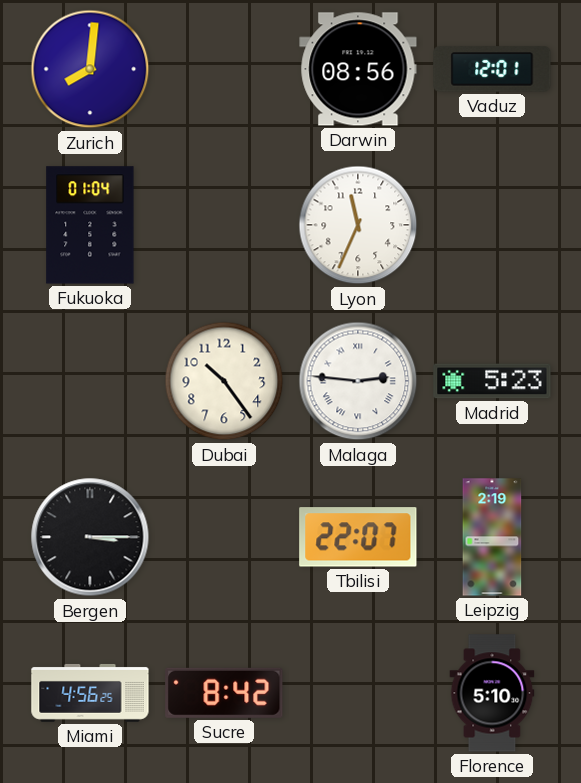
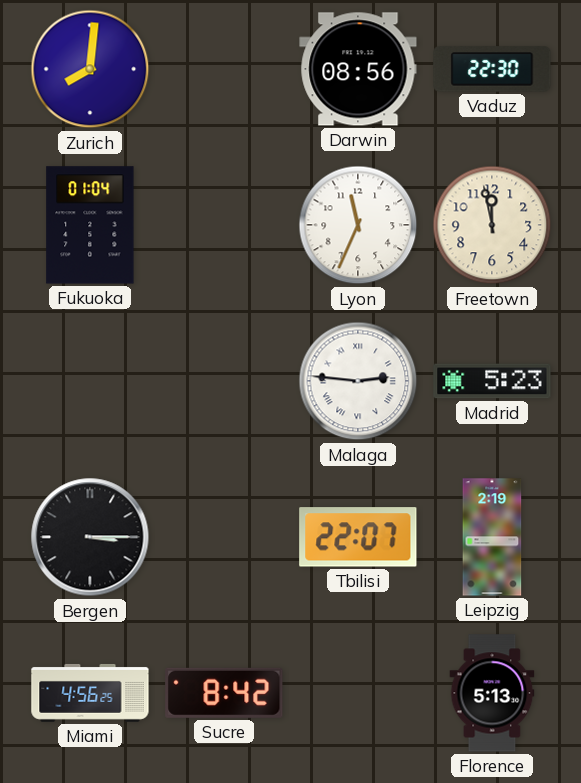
Vaduz: 12:01 -> 22:30
Freetown: none -> 11:58
Dubai: 10:24 -> none
Florence: 5:10 -> 5:13
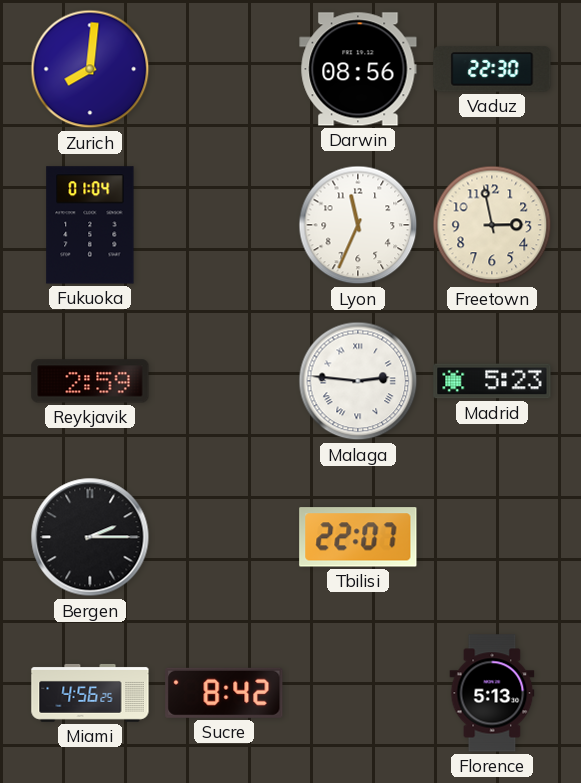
Freetown: 11:58 -> 2:58
Reykjavik: none -> 2:59
Bergen: 3:15 -> 2:15
Leipzig: 2:19 -> none
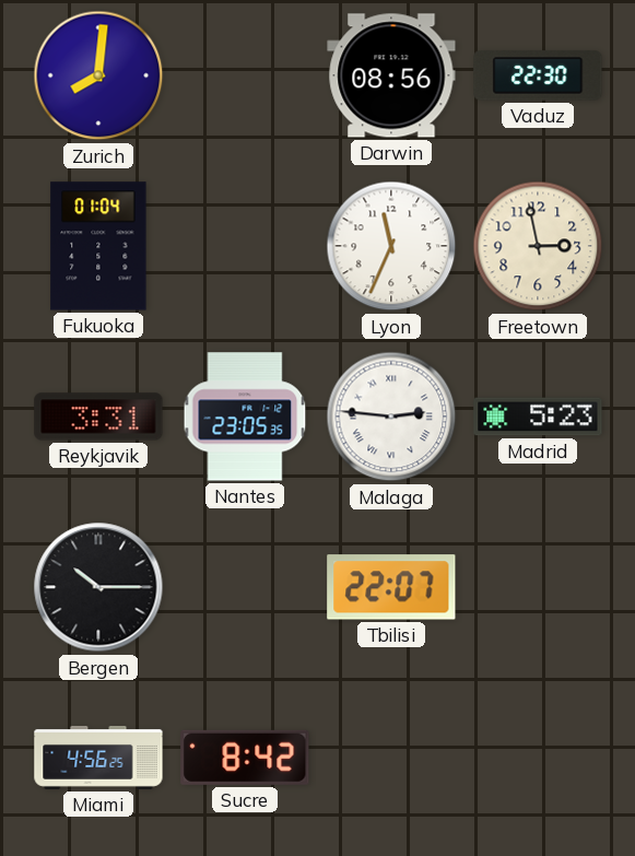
Reykjavik: 2:59 -> 3:31
Nantes: none -> 23:05
Bergen: 2:15 -> 10:15
Florence: 5:13 -> none
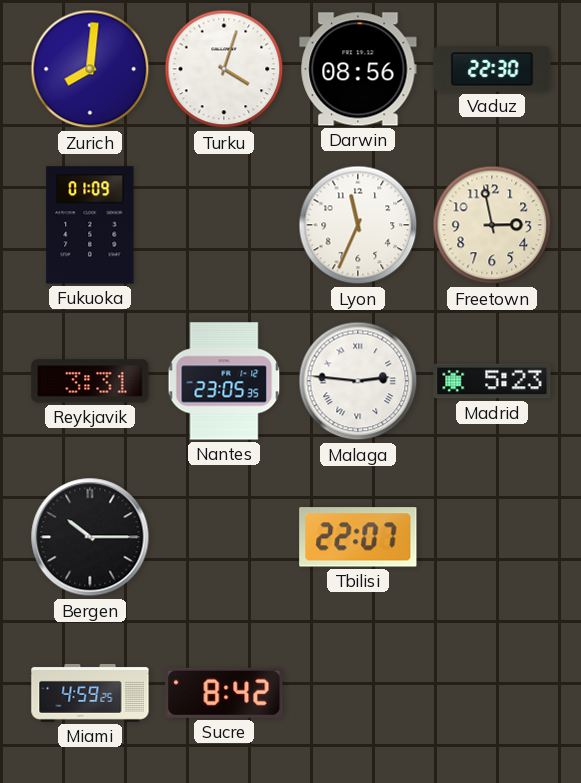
Turku: none -> 4:03
Fukuoka: 01:04 -> 01:09
Miami: 4:56 -> 4:59
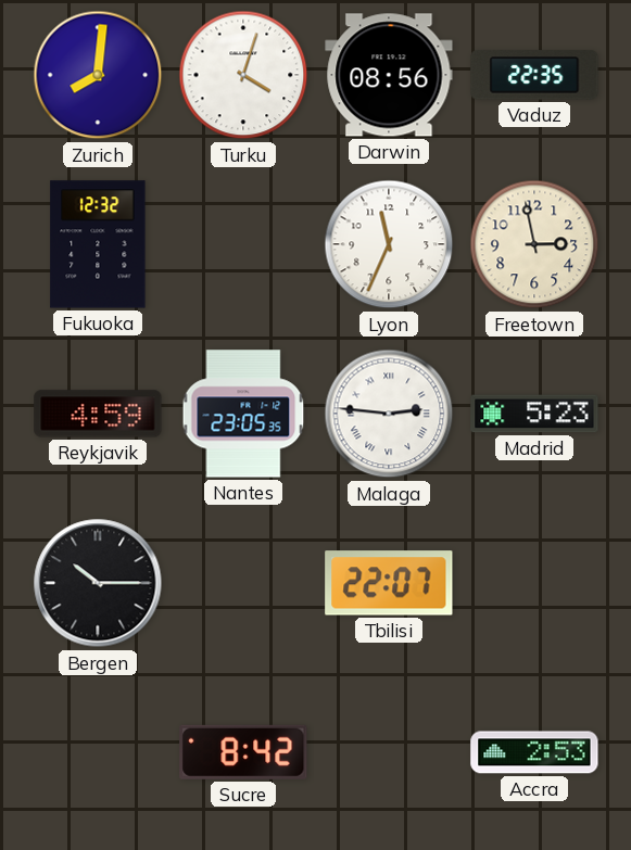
Vaduz: 22:30 -> 22:35
Fukuoka: 01:09 -> 12:32
Reykjavik: 3:31 -> 4:59
Miami: 4:59 -> none
Accra: none -> 2:53
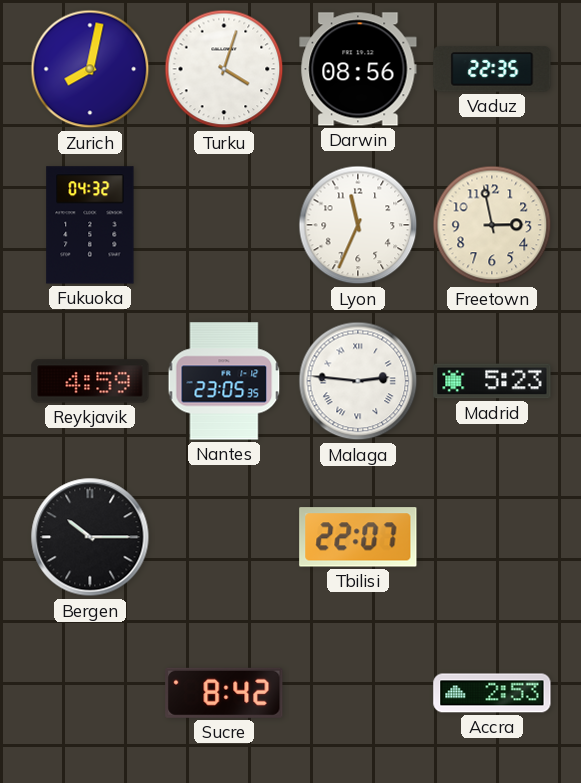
Zurich: 8:01 -> 8:02
Fukuoka: 12:32 -> 04:32
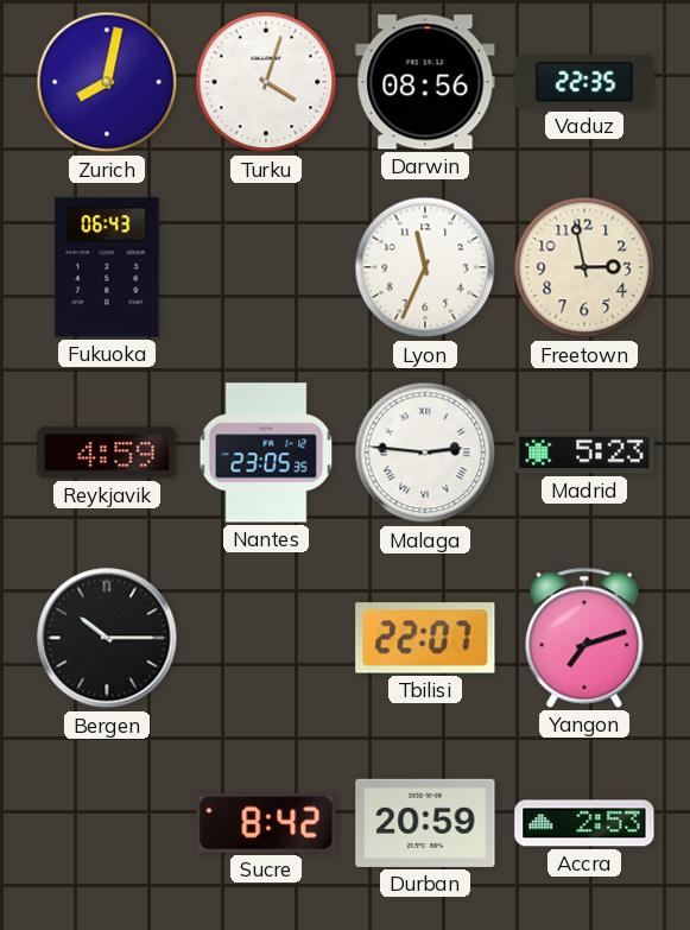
Fukuoka: 04:32 -> 06:43
Yangon: none -> 7:12
Durban: none -> 20:59
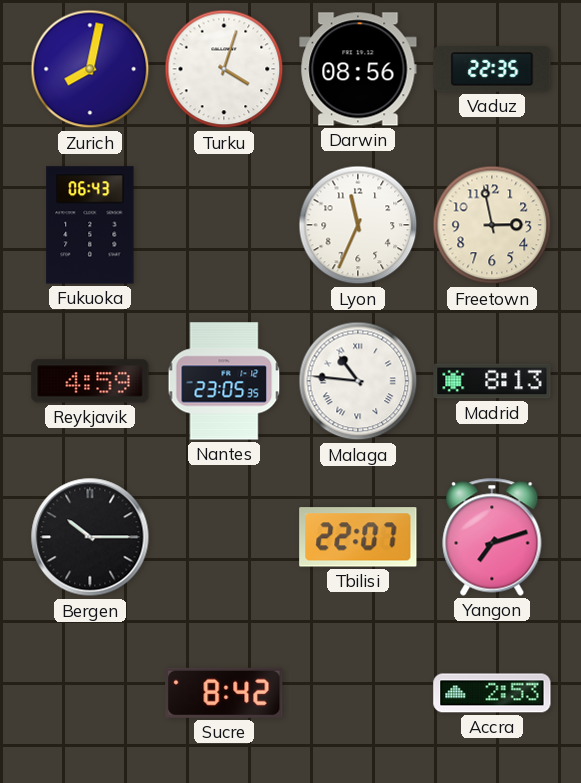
Malaga: 2:46 -> 10:46
Madrid: 5:23 -> 8:13
Durban: 20:59 -> none
